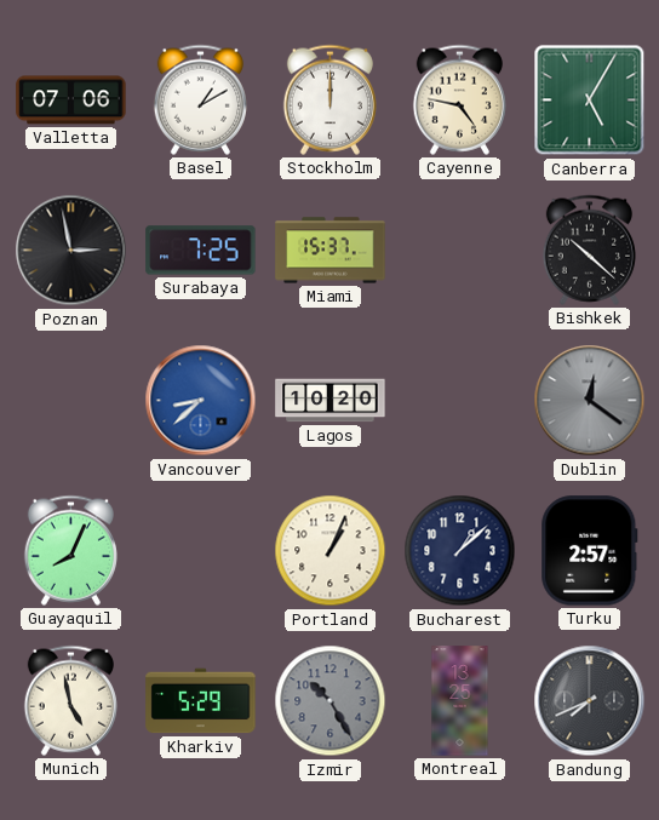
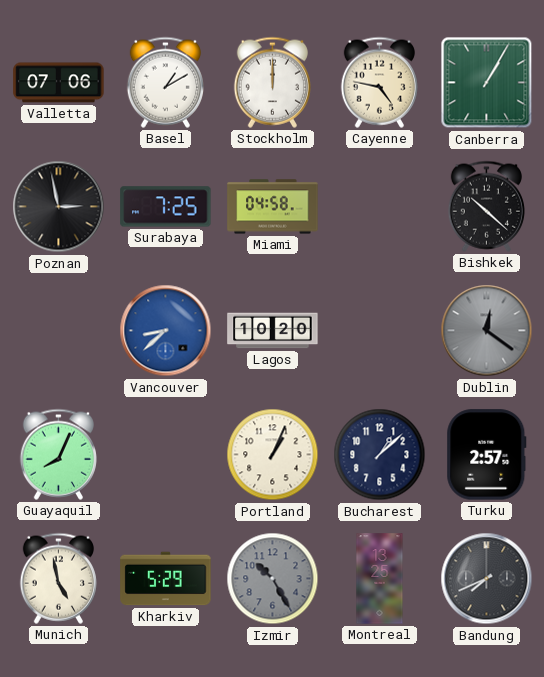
Canberra: 5:05 -> 1:05
Miami: 15:37 -> 04:58
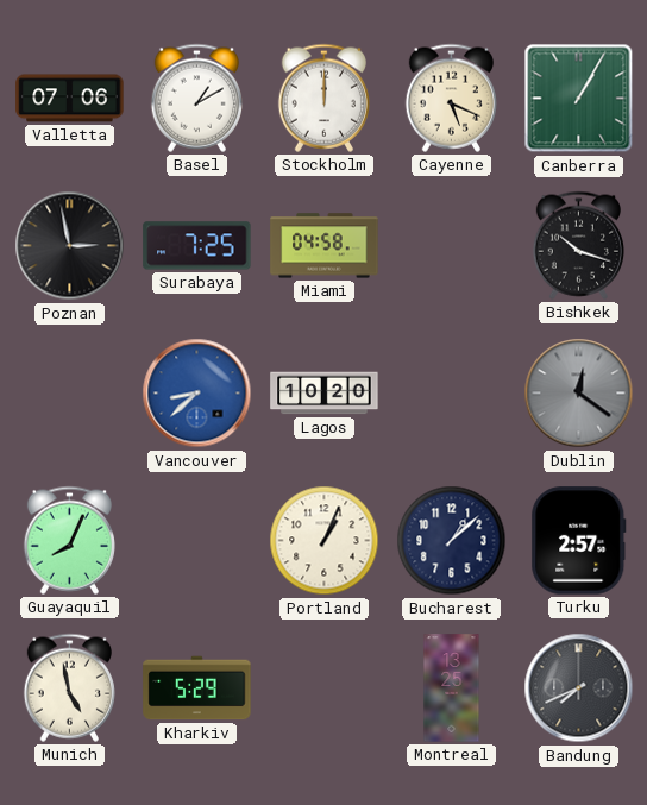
Cayenne: 4:47 -> 5:19
Bishkek: 10:22 -> 10:18
Izmir: 10:25 -> none
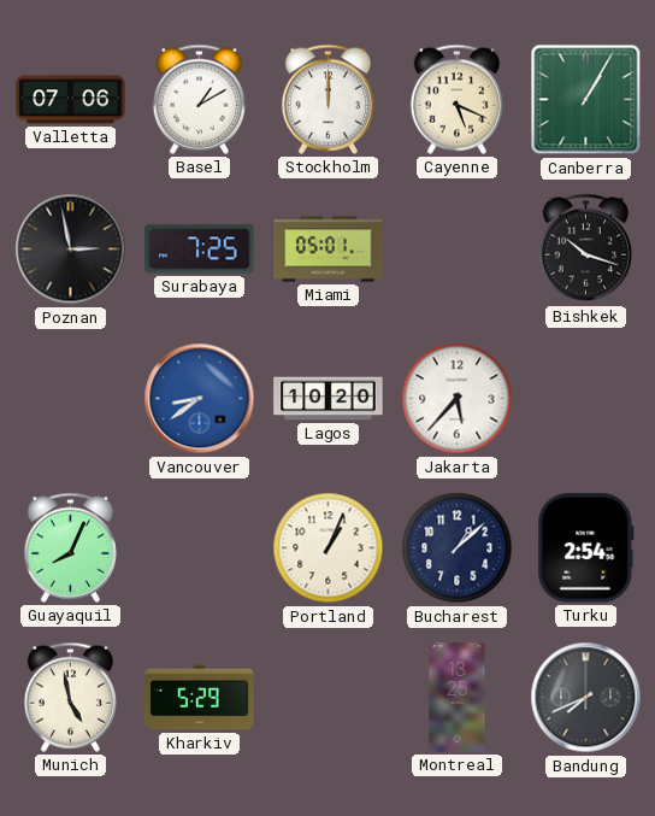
Miami: 04:58 -> 05:01
Vancouver: 8:38 -> 8:39
Jakarta: none -> 5:37
Dublin: 12:21 -> none
Turku: 2:57 -> 2:54
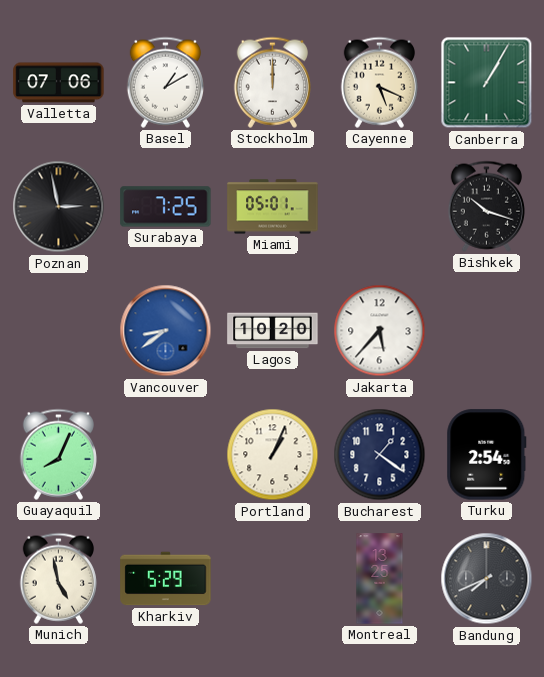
Bucharest: 1:08 -> 1:21
